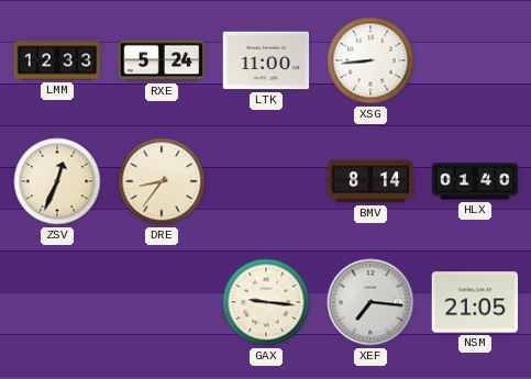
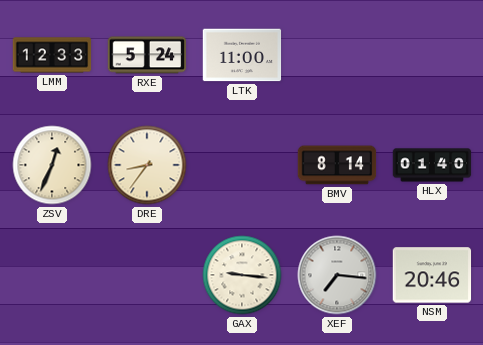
XSG: 8:44 -> none
NSM: 21:05 -> 20:46
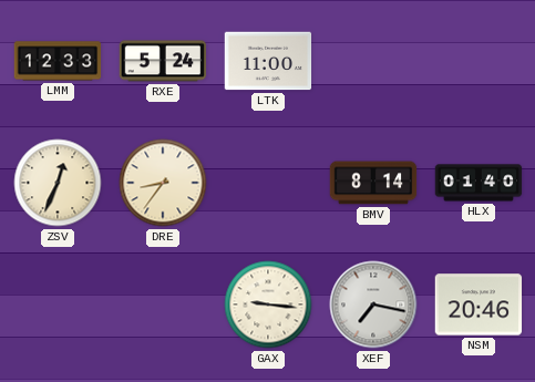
XEF: 7:16 -> 7:17
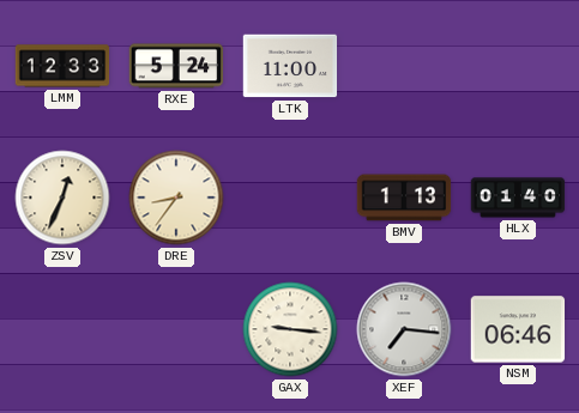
BMV: 8:14 -> 1:13
XEF: 7:17 -> 7:16
NSM: 20:46 -> 06:46
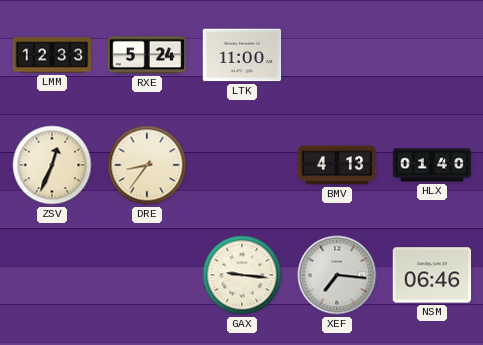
BMV: 1:13 -> 4:13
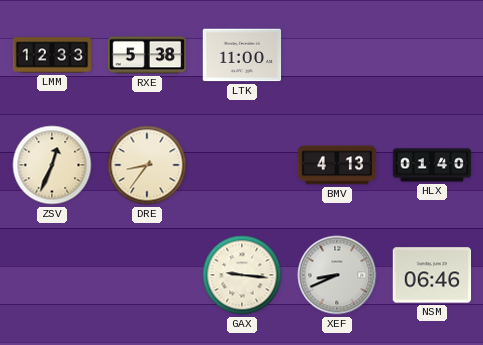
RXE: 5:24 -> 5:38
XEF: 7:16 -> 8:41
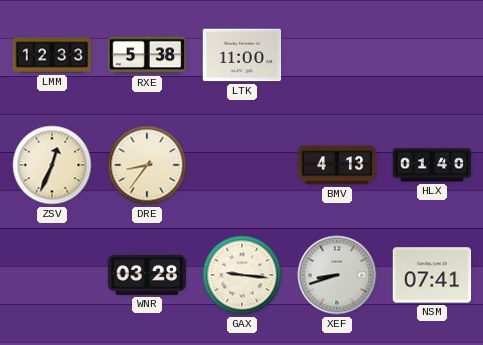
WNR: none -> 03:28
XEF: 8:41 -> 8:42
NSM: 06:46 -> 07:41
